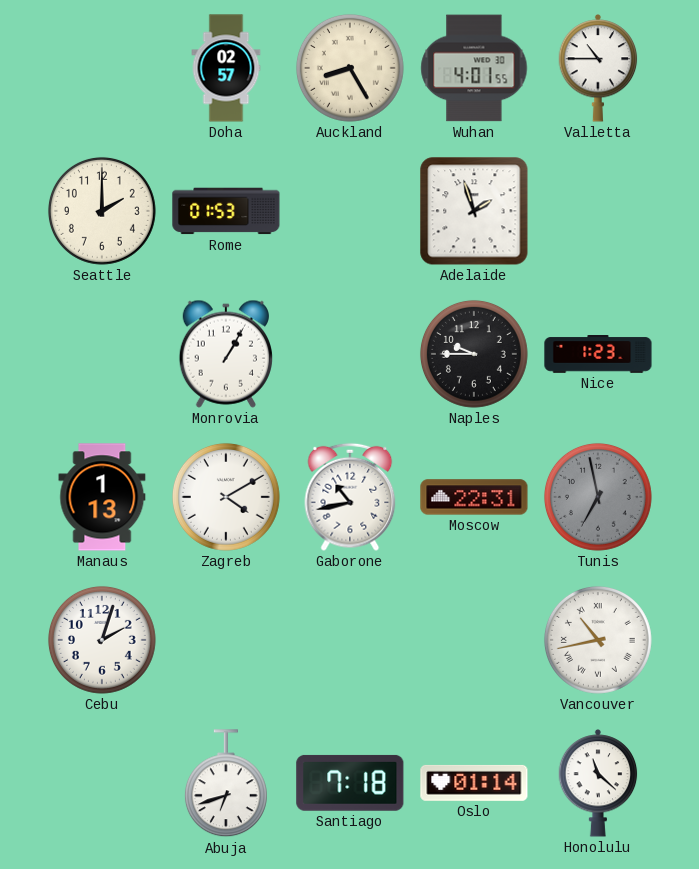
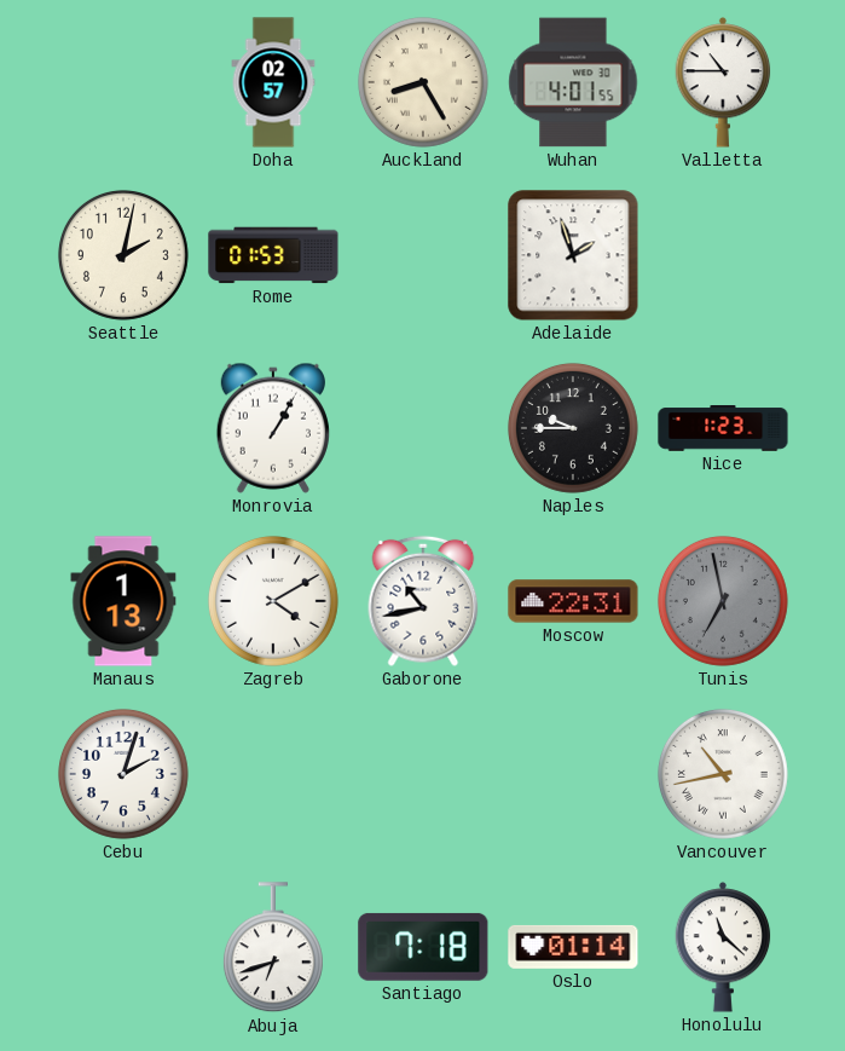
Seattle: 2:00 -> 2:02
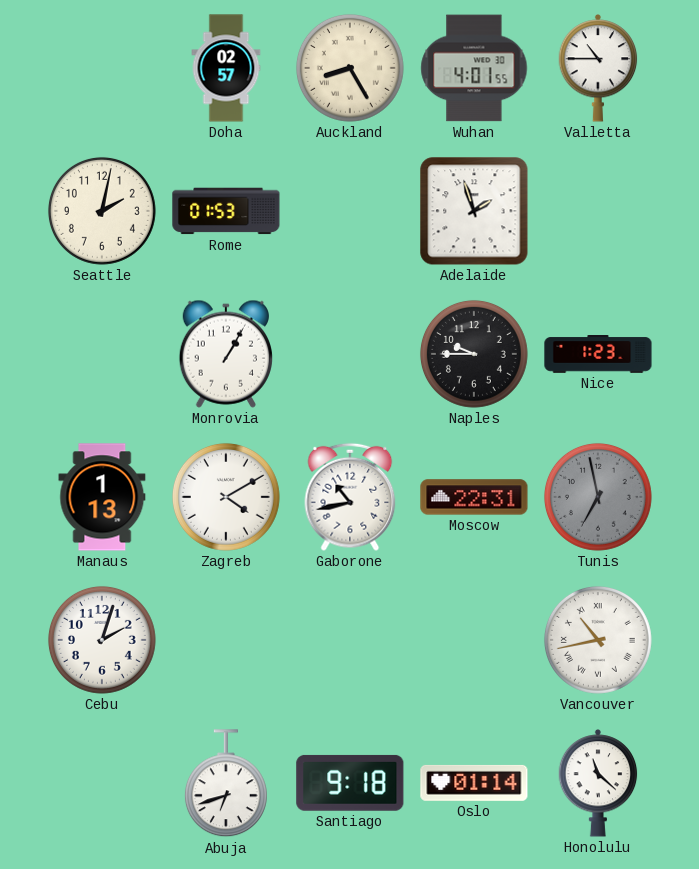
Santiago: 7:18 -> 9:18
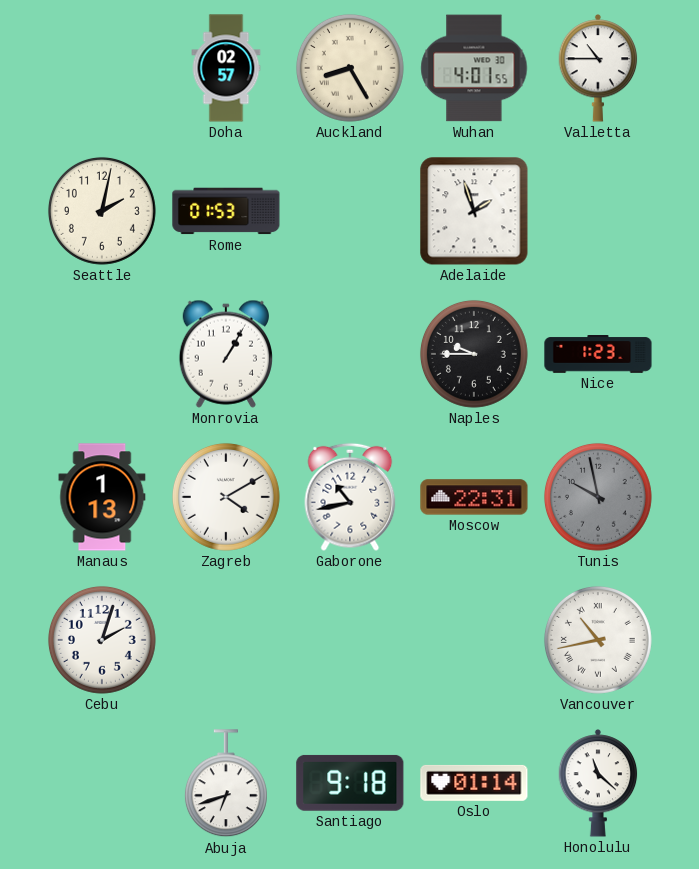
Tunis: 6:58 -> 9:58
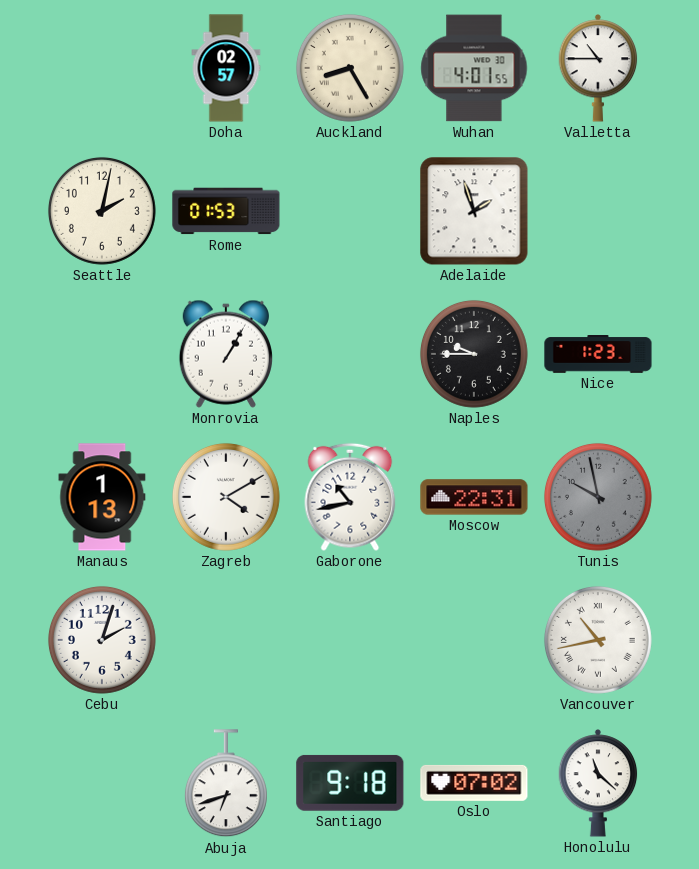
Oslo: 01:14 -> 07:02
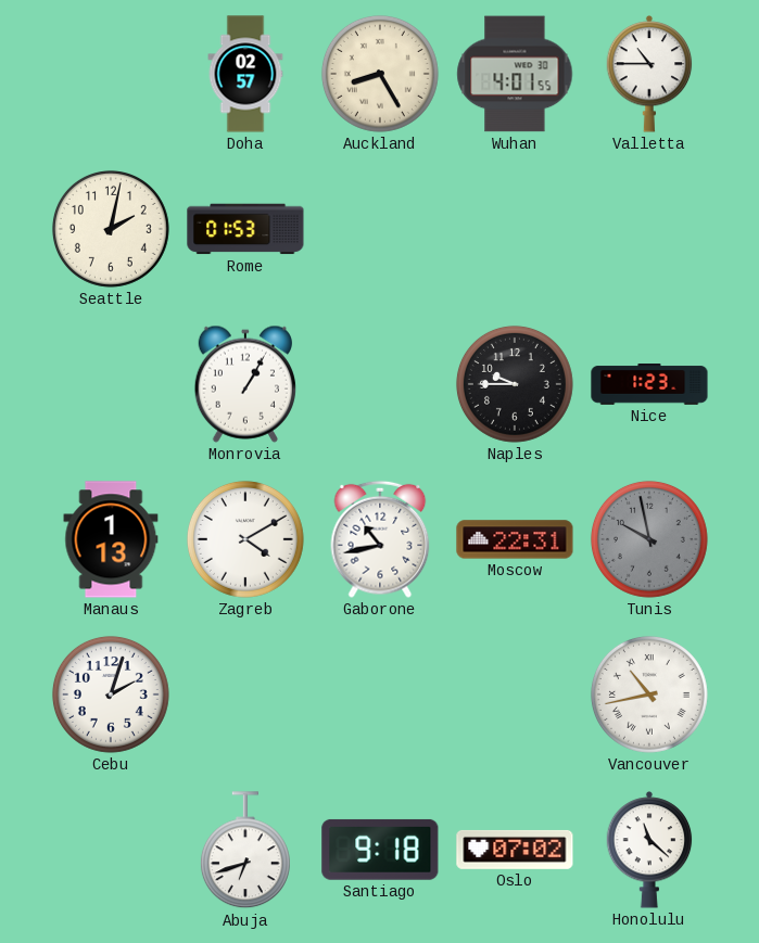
Adelaide: 1:57 -> none
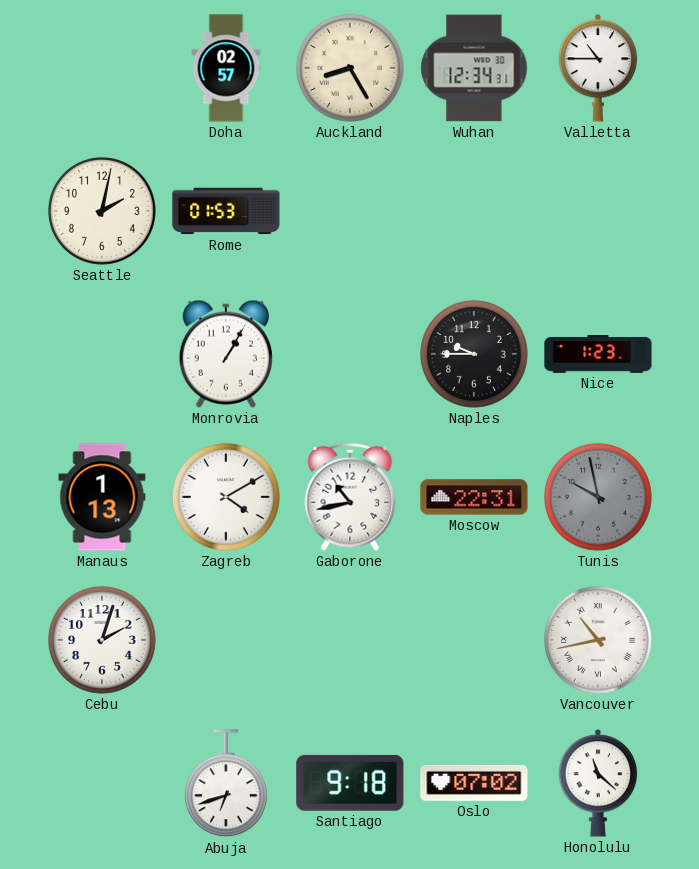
Wuhan: 4:01 -> 12:34
